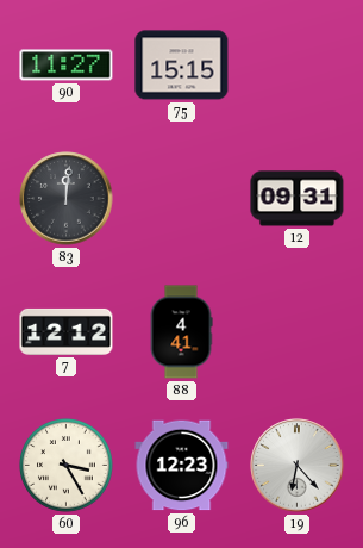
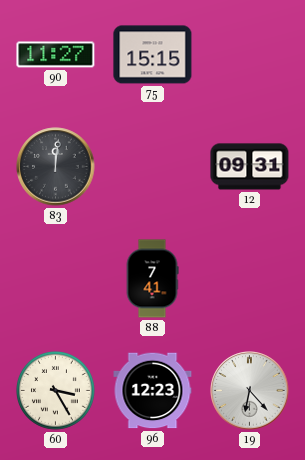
7: 12:12 -> none
88: 4:41 -> 7:41
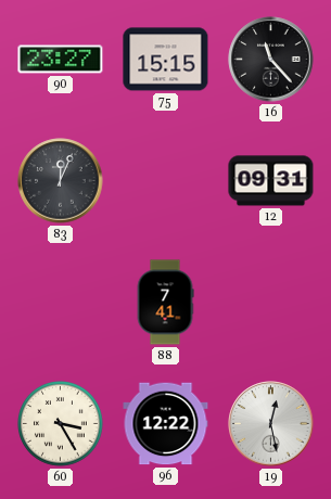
90: 11:27 -> 23:27
16: none -> 11:23
83: 12:01 -> 12:04
96: 12:23 -> 12:22
19: 6:23 -> 12:28
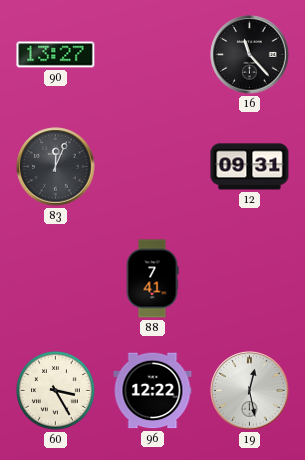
90: 23:27 -> 13:27
75: 15:15 -> none
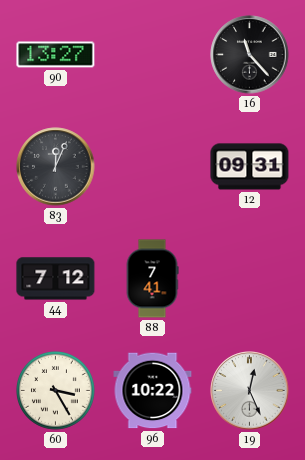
44: none -> 7:12
96: 12:22 -> 10:22
19: 12:28 -> 12:26
